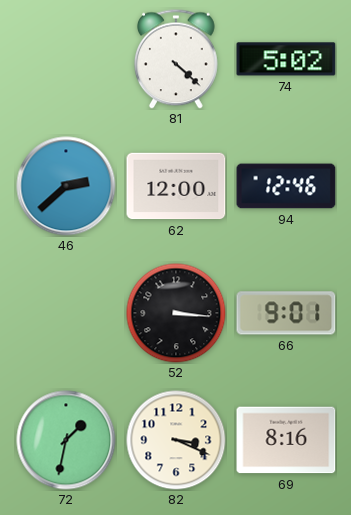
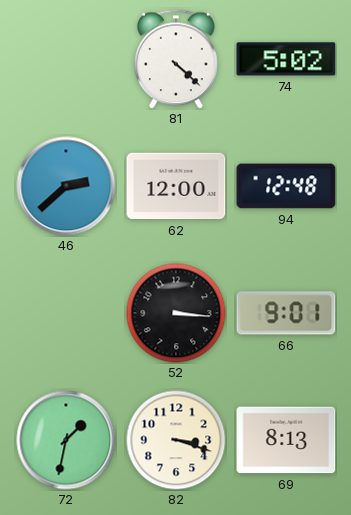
94: 12:46 -> 12:48
82: 3:19 -> 3:18
69: 8:16 -> 8:13
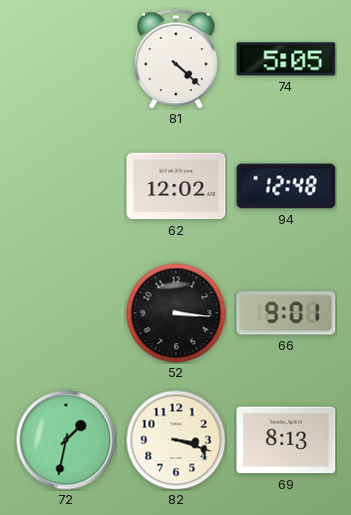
74: 5:02 -> 5:05
46: 2:38 -> none
62: 12:00 -> 12:02
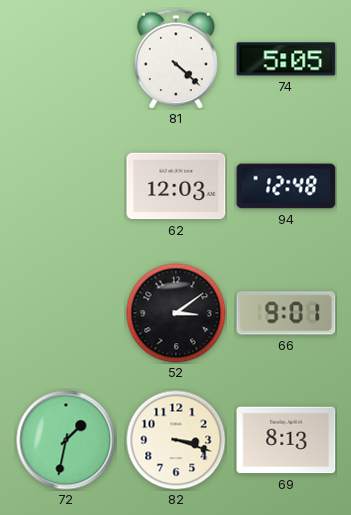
62: 12:02 -> 12:03
52: 3:16 -> 3:09
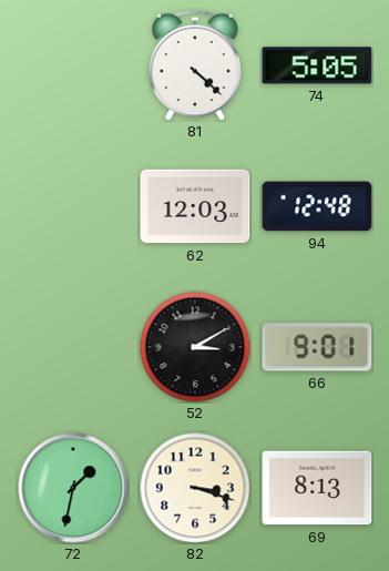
52: 3:09 -> 3:10
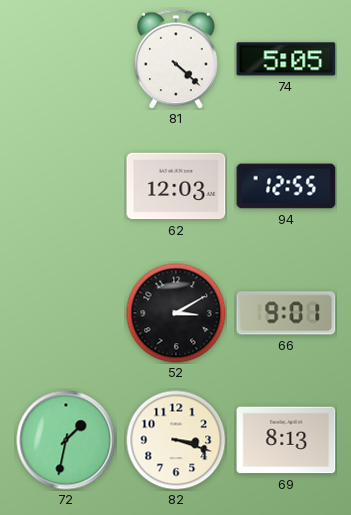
94: 12:48 -> 12:55
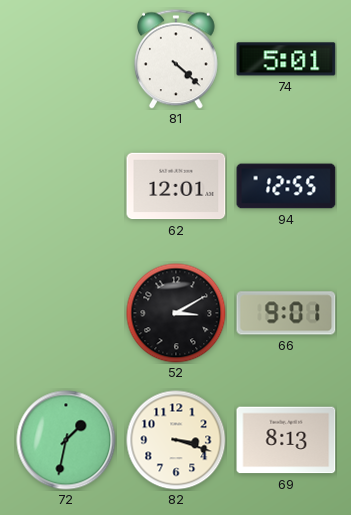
74: 5:05 -> 5:01
62: 12:03 -> 12:01
